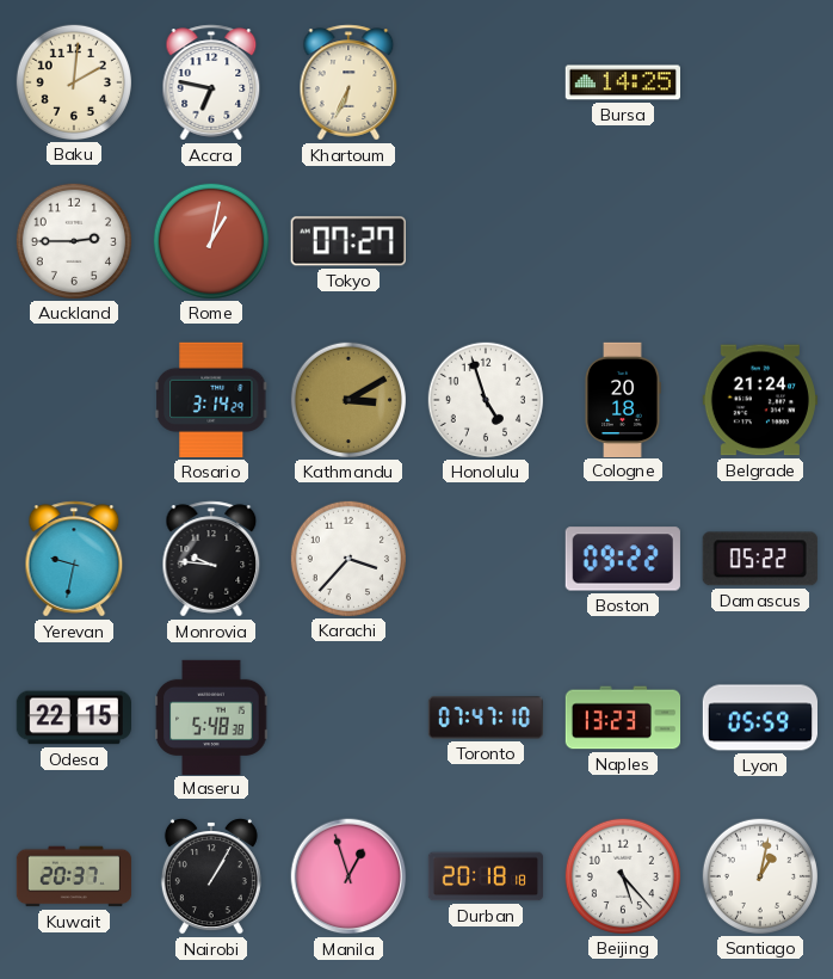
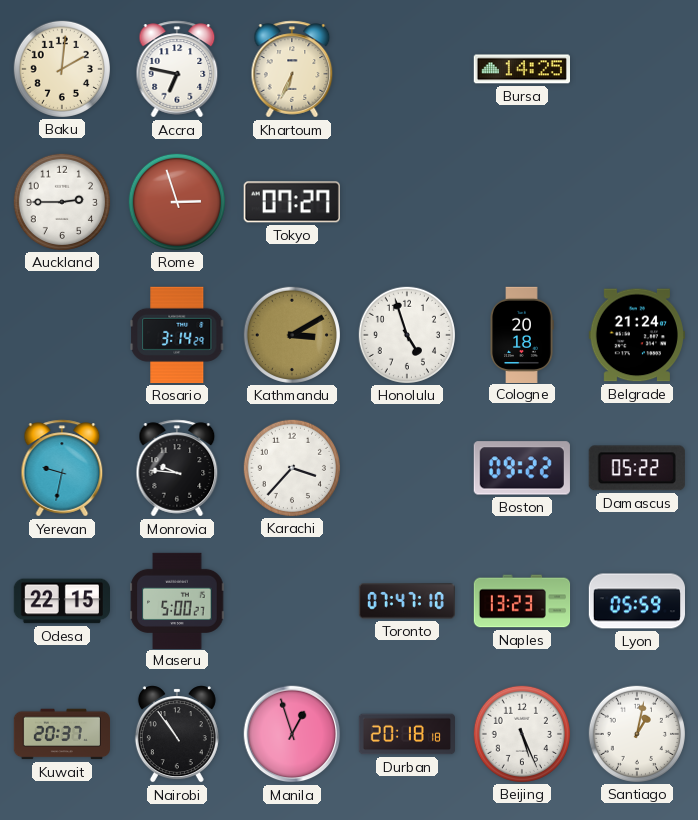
Rome: 1:02 -> 2:57
Maseru: 5:48 -> 5:00
Nairobi: 1:05 -> 10:54
Beijing: 5:23 -> 5:26
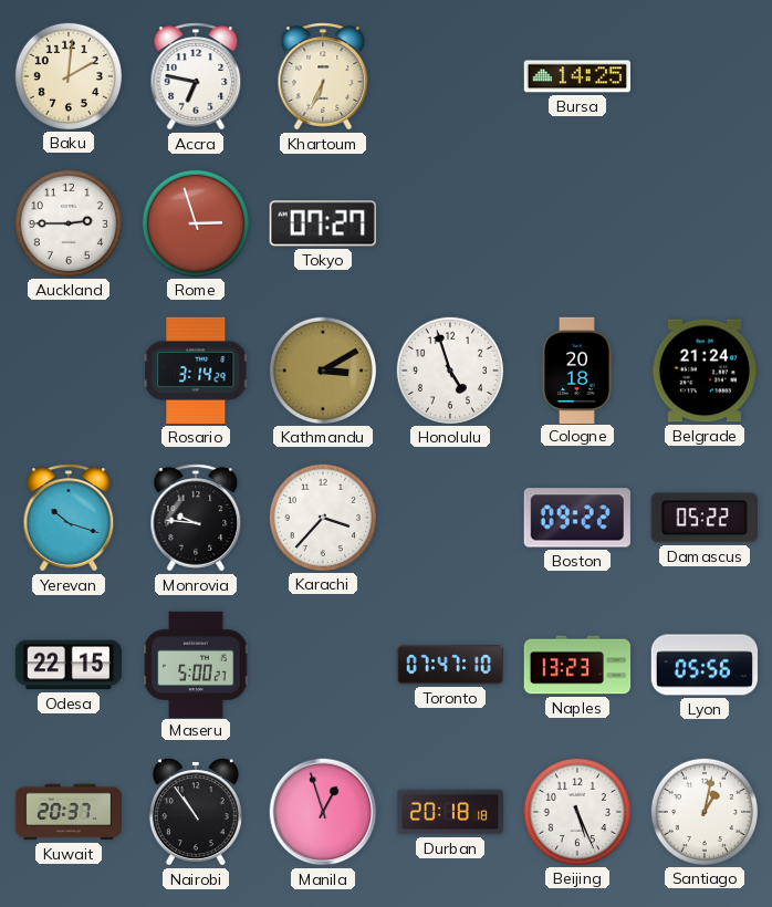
Yerevan: 9:32 -> 10:18
Lyon: 05:59 -> 05:56
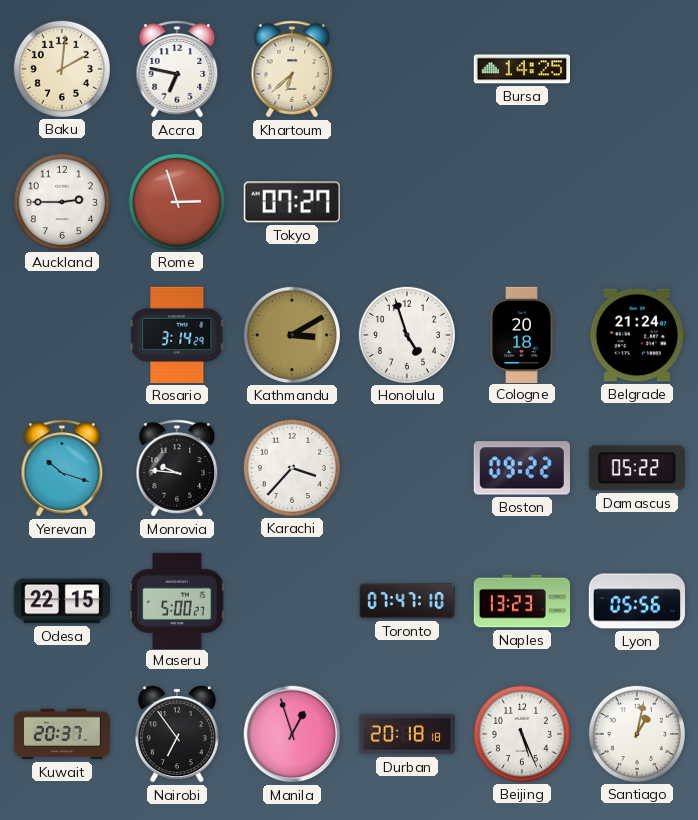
Khartoum: 6:34 -> 6:38
Nairobi: 10:54 -> 6:54
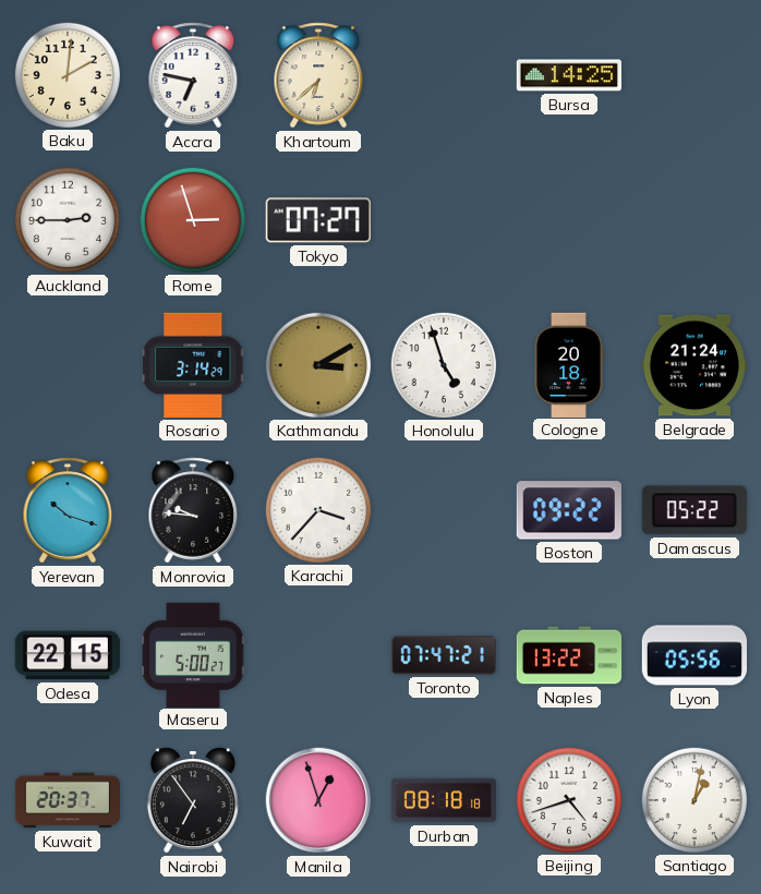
Toronto: 07:47:10 -> 07:47:21
Naples: 13:23 -> 13:22
Durban: 20:18 -> 08:18
Beijing: 5:26 -> 4:42
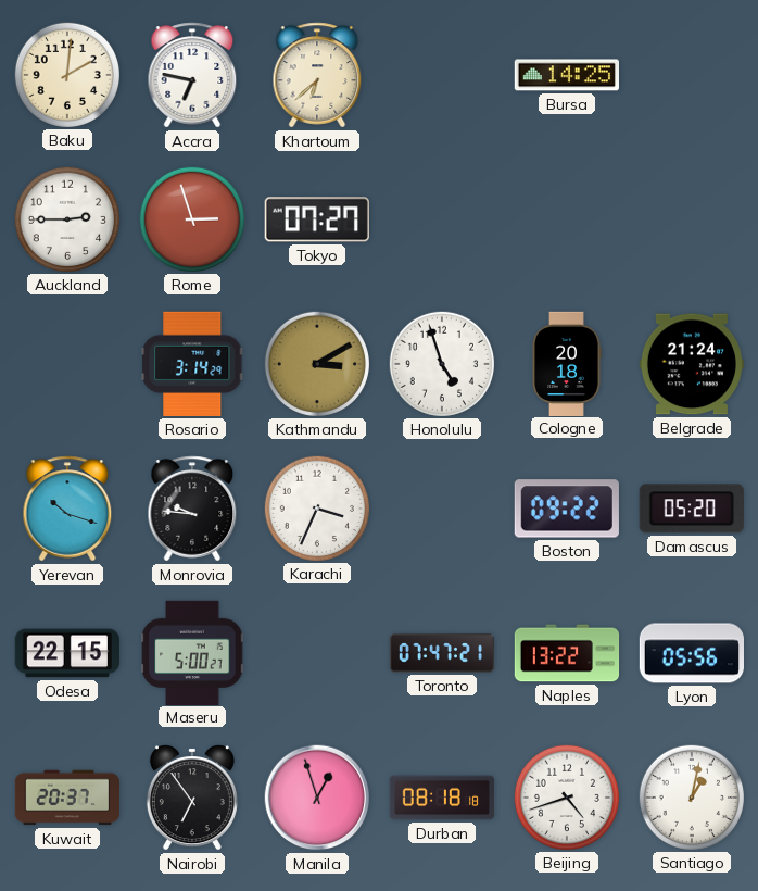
Karachi: 3:37 -> 3:34
Damascus: 05:22 -> 05:20
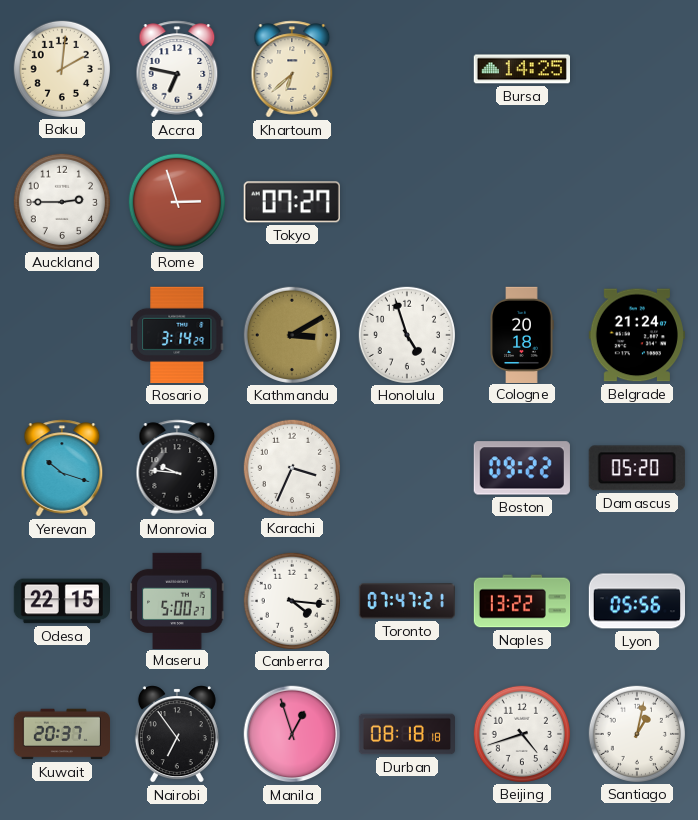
Canberra: none -> 4:16
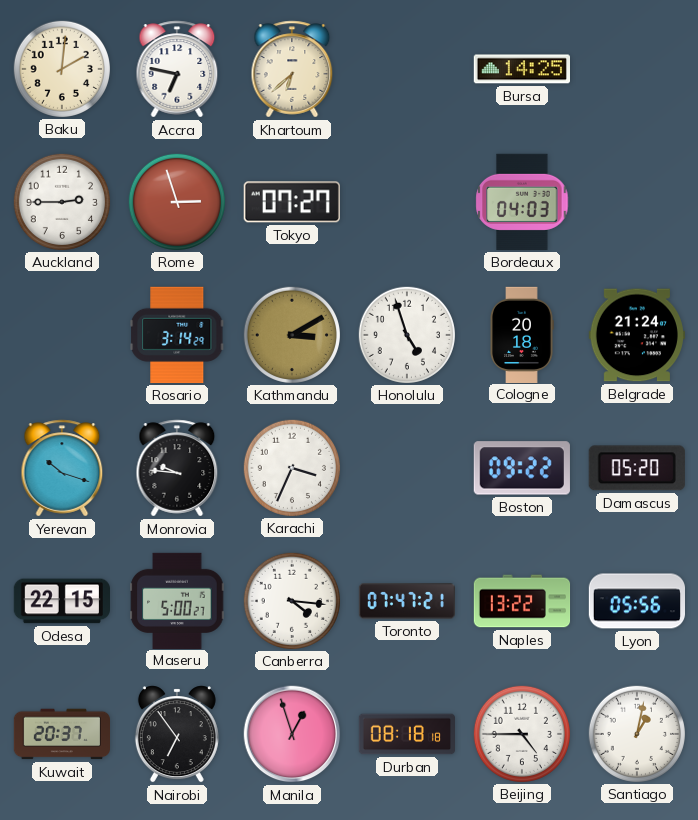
Bordeaux: none -> 04:03
Beijing: 4:42 -> 4:45
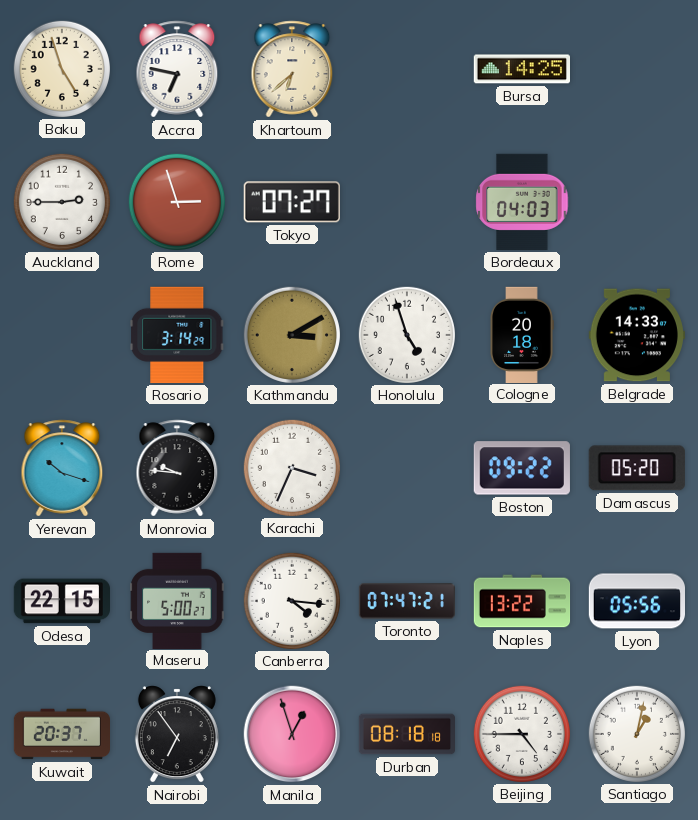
Baku: 2:01 -> 4:57
Belgrade: 21:24 -> 14:33
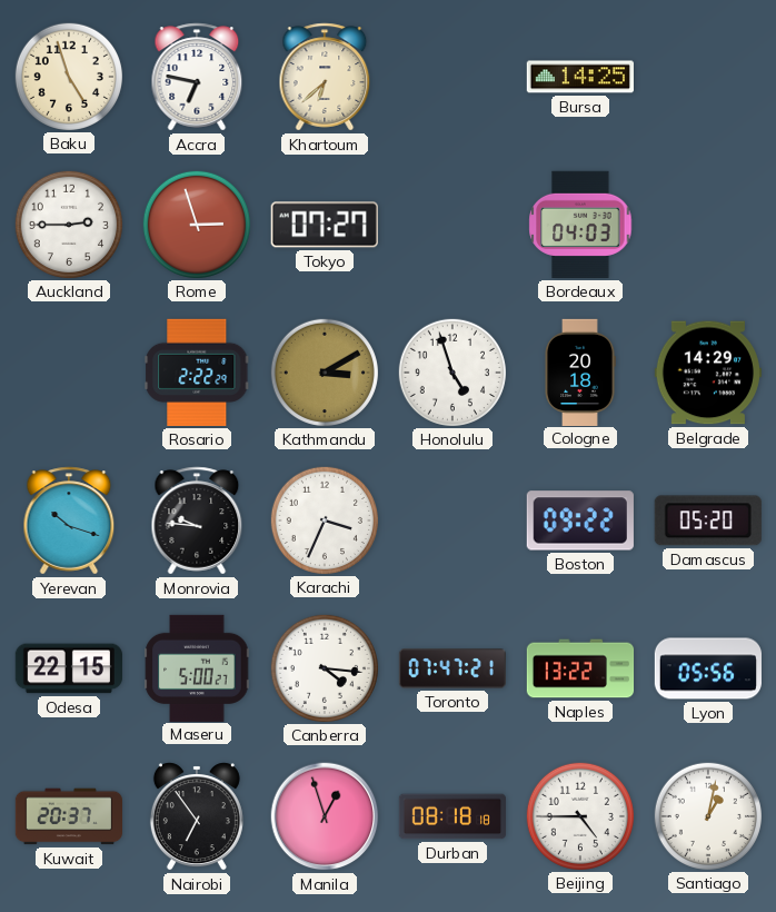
Rosario: 3:14 -> 2:22
Belgrade: 14:33 -> 14:29
